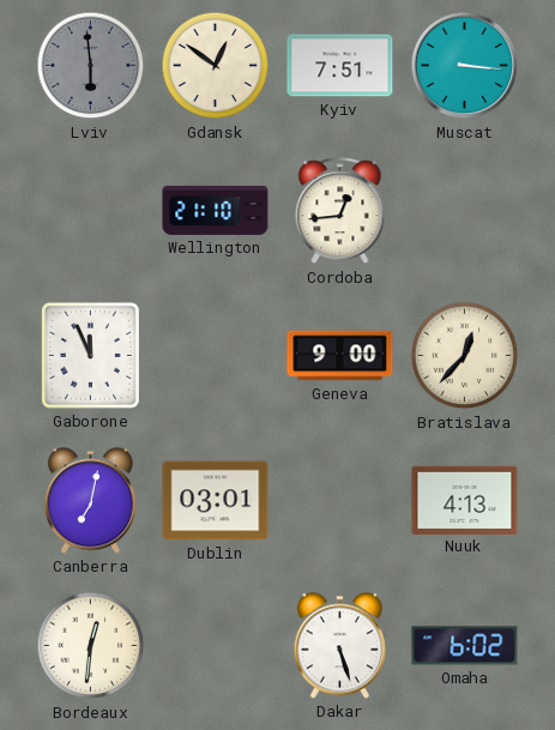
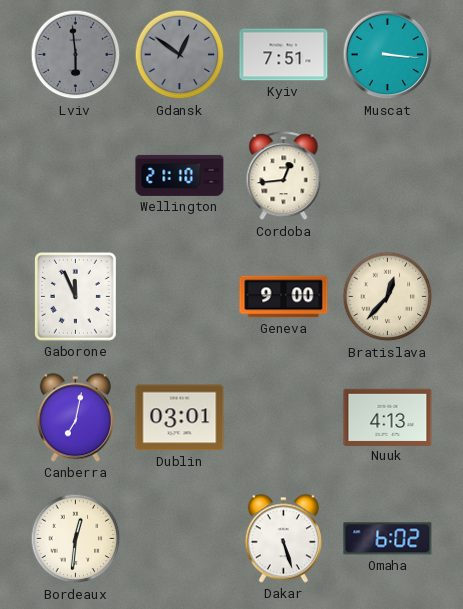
Gdansk dial: cream -> grey
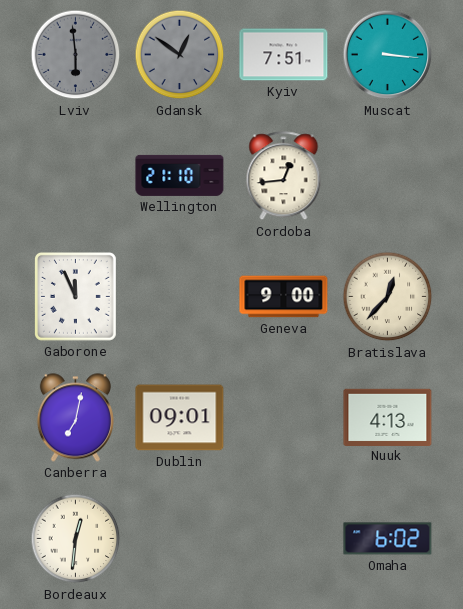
Dublin: 03:01 -> 09:01
Dakar: 5:27 -> none
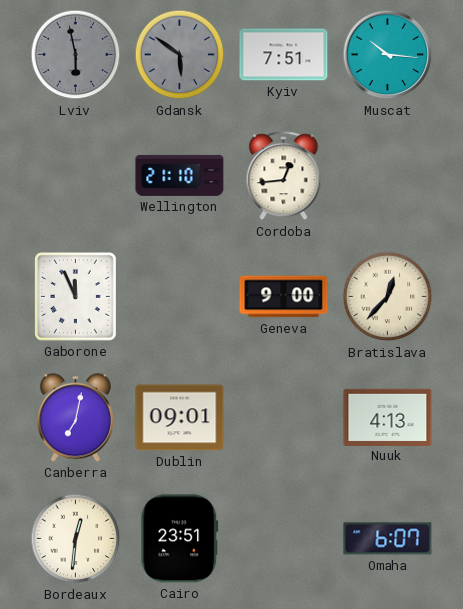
Lviv: 5:59 -> 5:58
Gdansk: 12:51 -> 5:51
Muscat: 3:16 -> 10:16
Cairo: none -> 23:51
Omaha: 6:02 -> 6:07
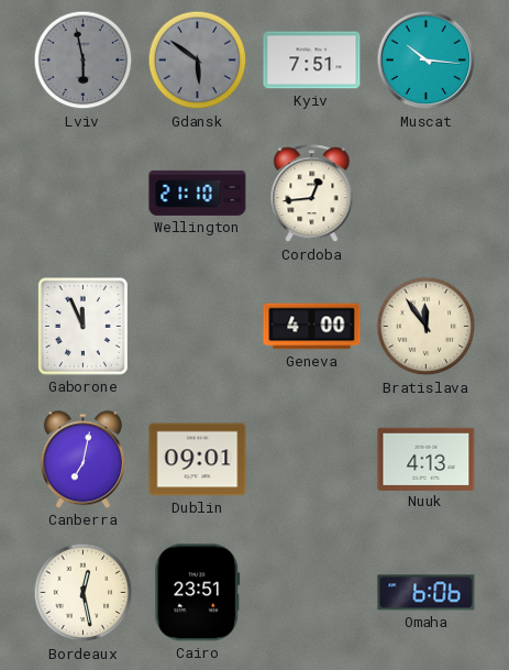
Geneva: 9:00 -> 4:00
Bratislava: 12:37 -> 11:54
Bordeaux: 12:31 -> 12:28
Omaha: 6:07 -> 6:06
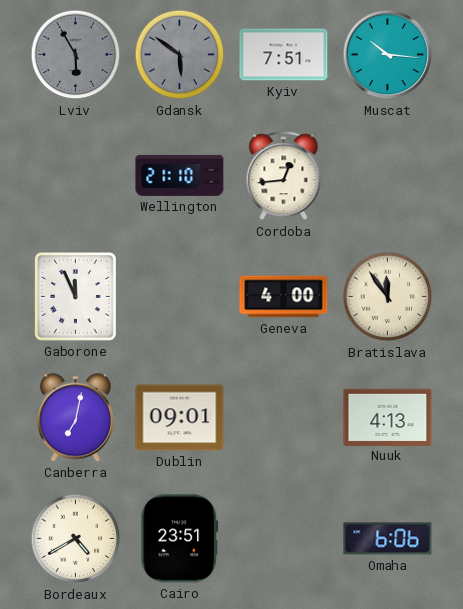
Lviv: 5:58 -> 5:55
Bordeaux: 12:28 -> 4:40
